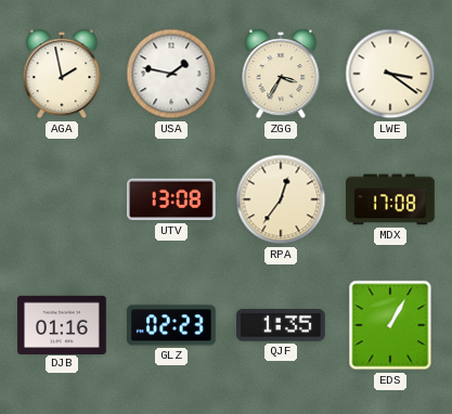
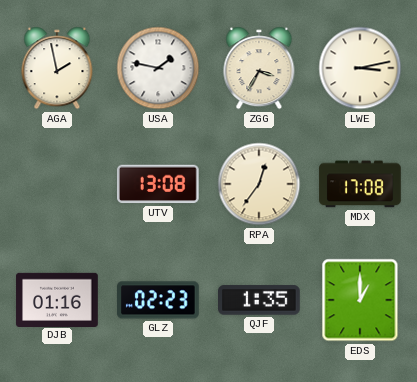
LWE: 3:21 -> 3:13
EDS: 1:05 -> 1:00
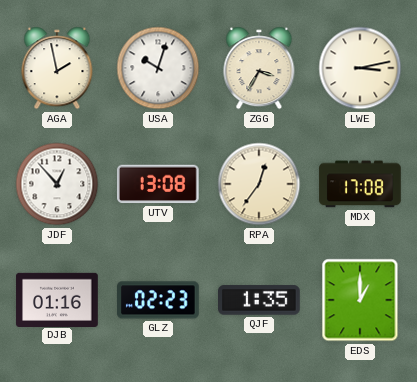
USA: 1:47 -> 10:03
JDF: none -> 12:53
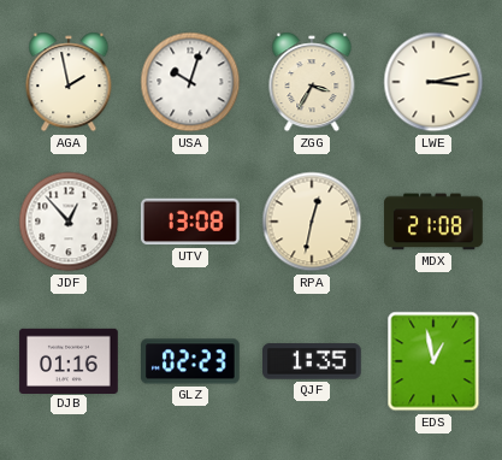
RPA: 12:36 -> 12:32
MDX: 17:08 -> 21:08
EDS: 1:00 -> 12:58
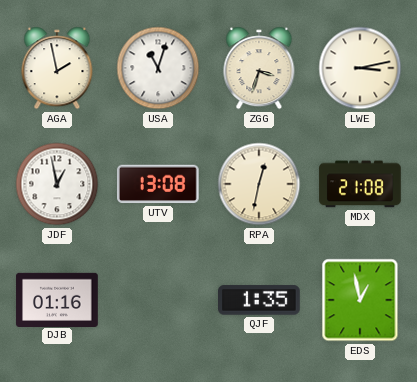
USA: 10:03 -> 11:03
ZGG: 3:35 -> 3:33
JDF: 12:53 -> 12:58
GLZ: 02:23 -> none
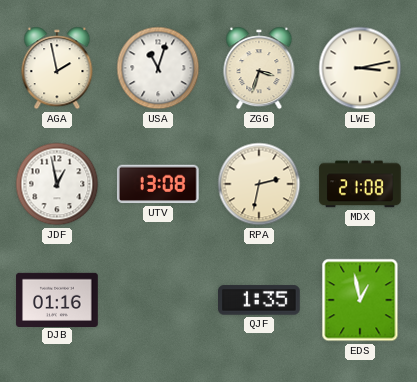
RPA: 12:32 -> 2:32
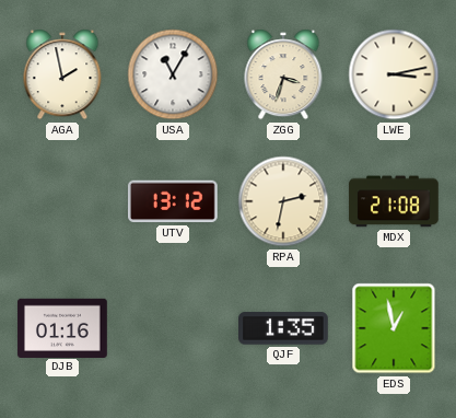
USA: 11:03 -> 11:05
JDF: 12:58 -> none
UTV: 13:08 -> 13:12
